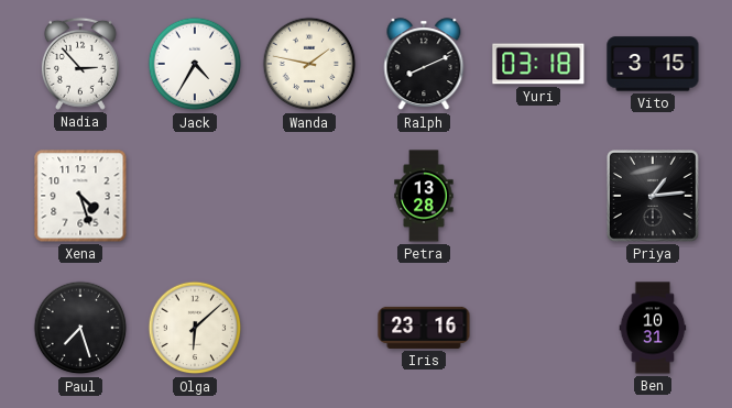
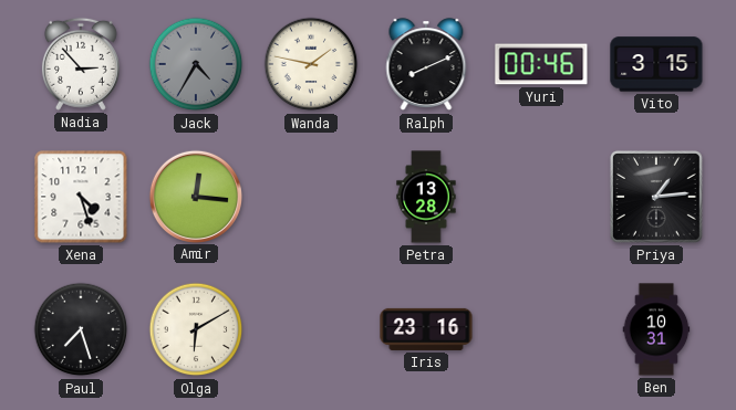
Jack dial: white -> grey
Yuri: 03:18 -> 00:46
Amir: none -> 12:16
Olga: 6:08 -> 6:10
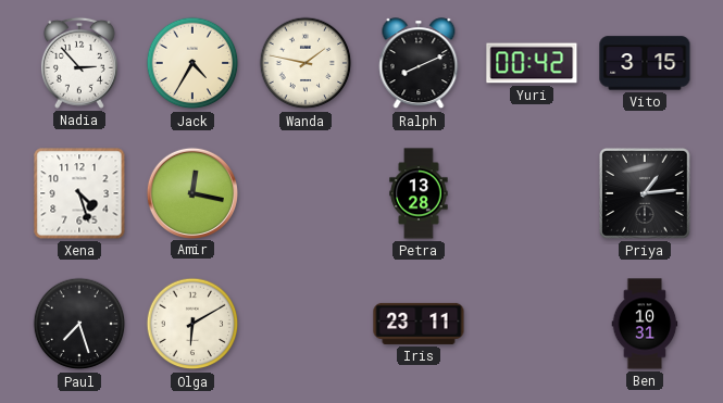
Jack dial: grey -> cream
Yuri: 00:46 -> 00:42
Amir: 12:16 -> 12:17
Iris: 23:16 -> 23:11
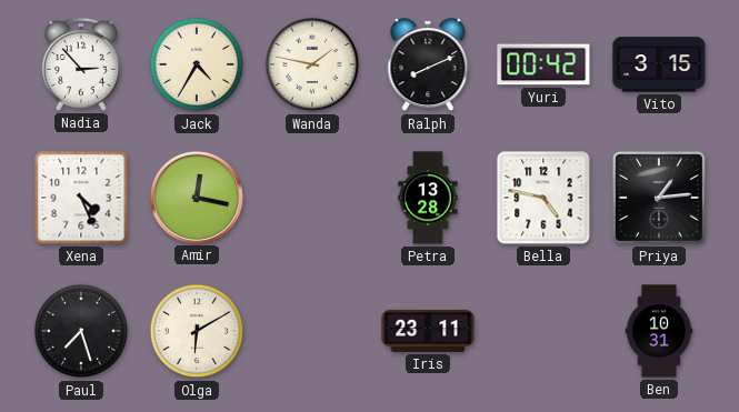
Xena: 4:27 -> 4:26
Bella: none -> 4:47
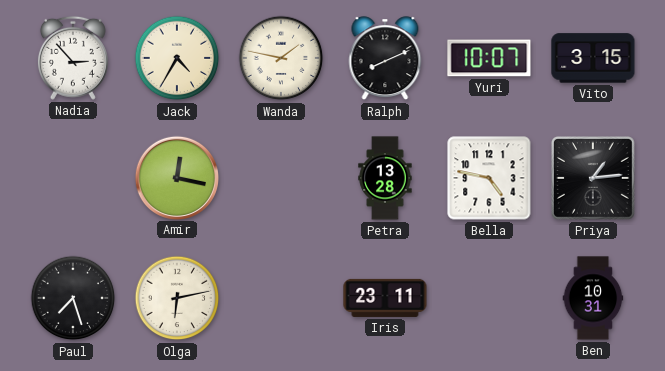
Yuri: 00:42 -> 10:07
Xena: 4:26 -> none
Olga: 6:10 -> 6:13
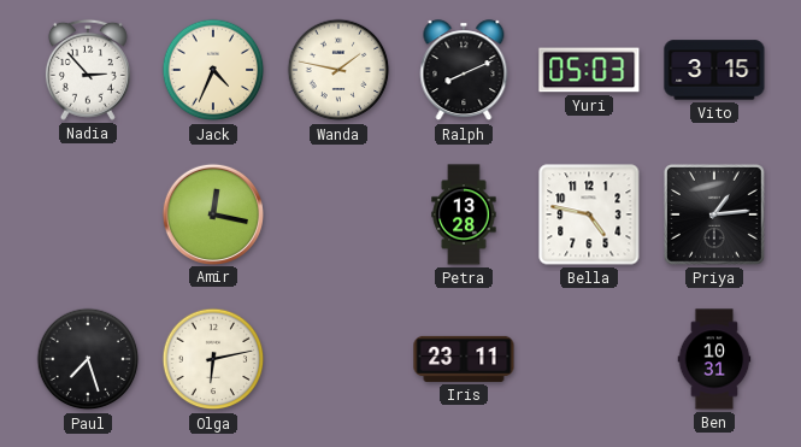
Jack: 4:35 -> 4:34
Yuri: 10:07 -> 05:03
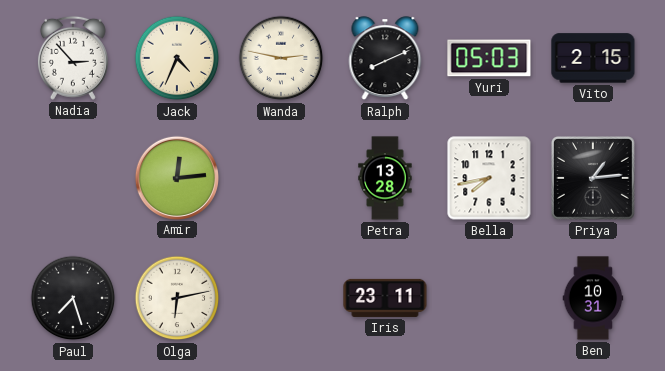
Wanda: 1:47 -> 2:47
Vito: 3:15 -> 2:15
Amir: 12:17 -> 12:14
Bella: 4:47 -> 7:43
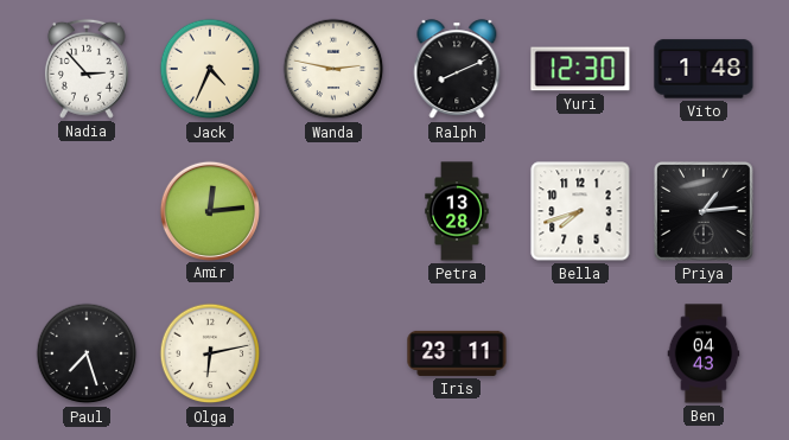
Yuri: 05:03 -> 12:30
Vito: 2:15 -> 1:48
Bella: 7:43 -> 7:42
Ben: 10:31 -> 04:43
